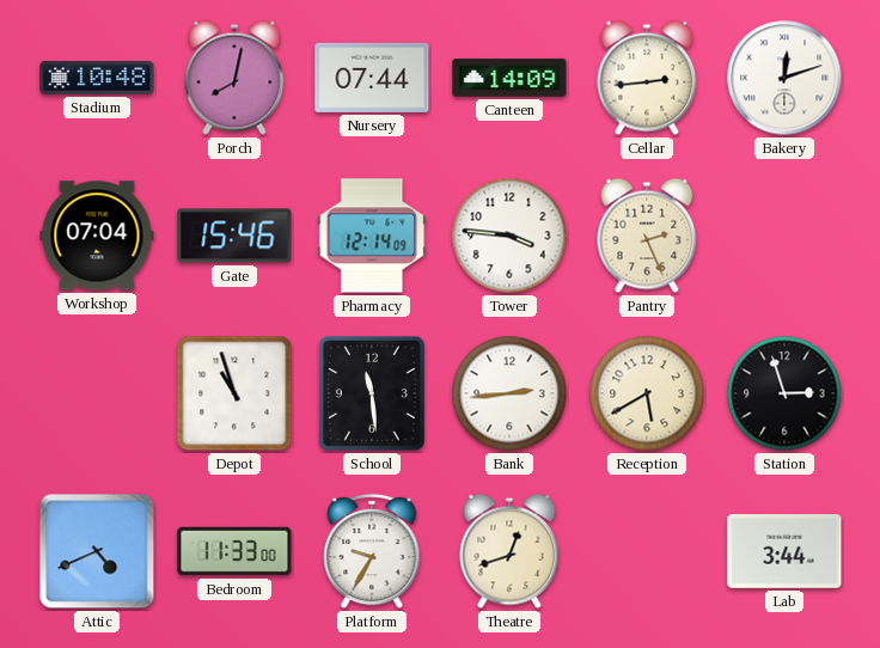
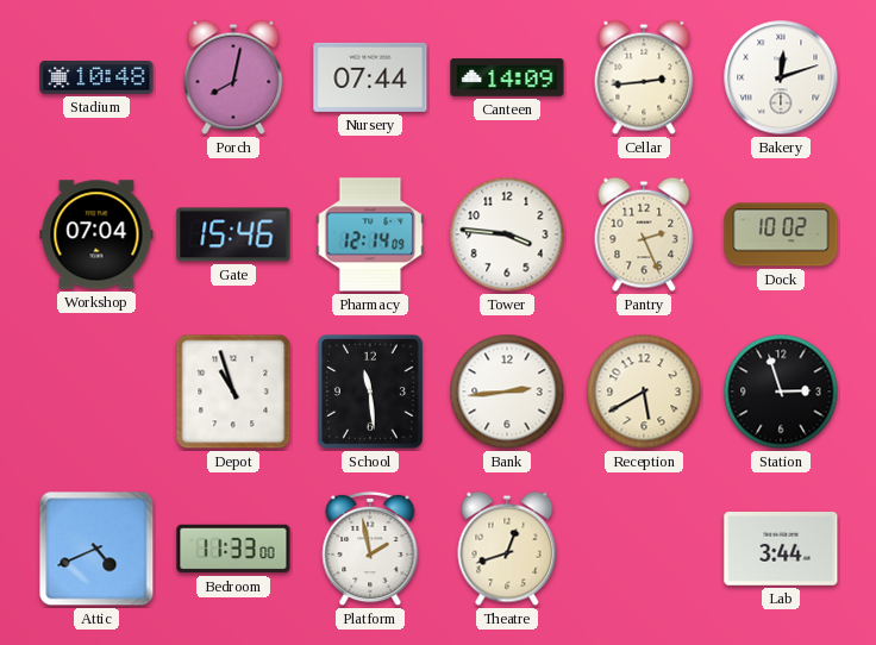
Dock: none -> 10:02
Platform: 9:35 -> 1:58
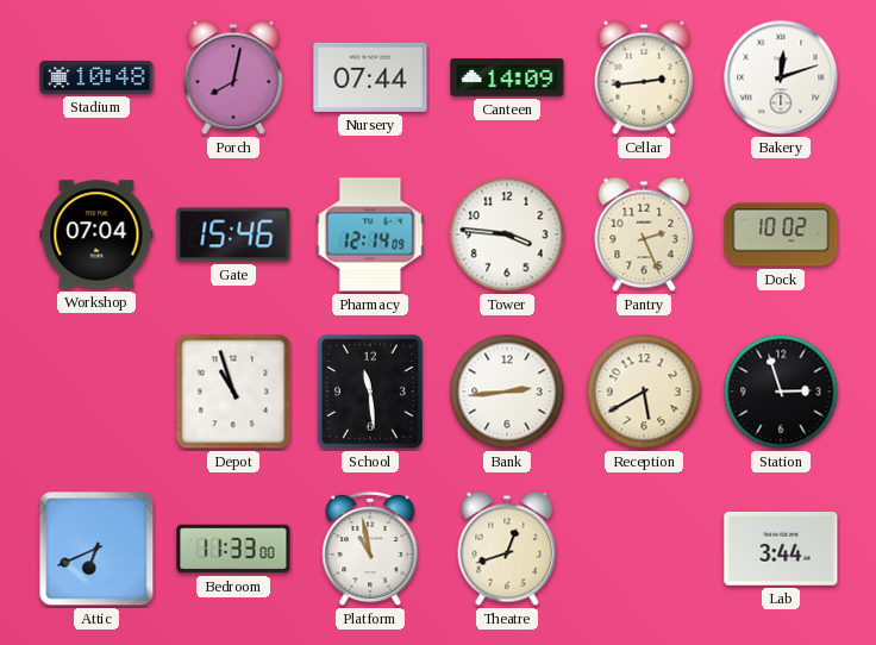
Attic: 4:41 -> 6:41
Platform: 1:58 -> 10:58
